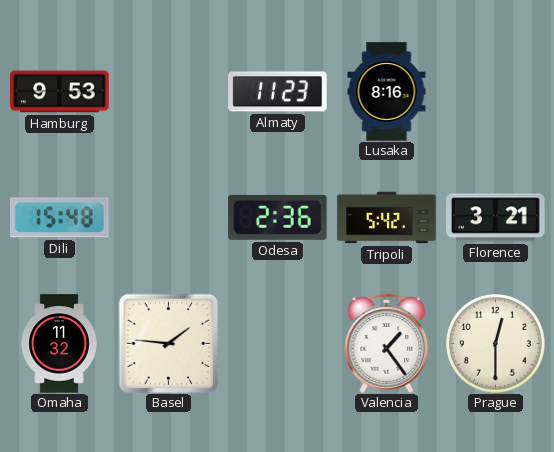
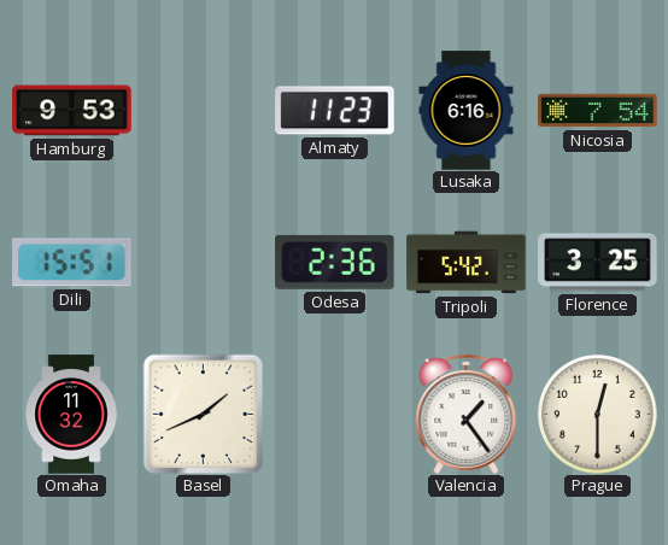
Lusaka: 8:16 -> 6:16
Nicosia: none -> 7:54
Dili: 15:48 -> 15:51
Florence: 3:21 -> 3:25
Basel: 1:46 -> 1:41
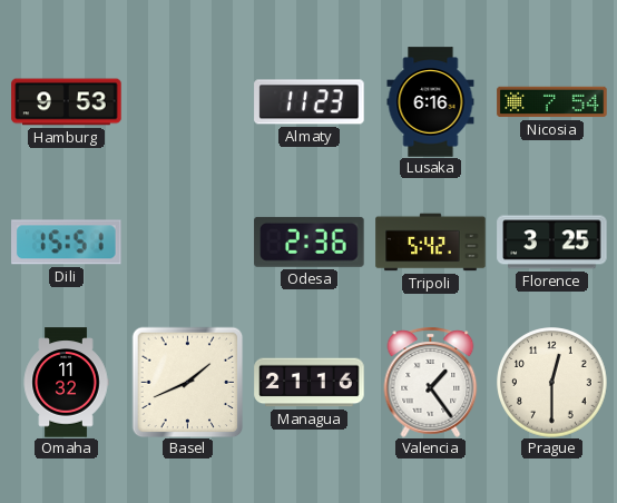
Managua: none -> 21:16
